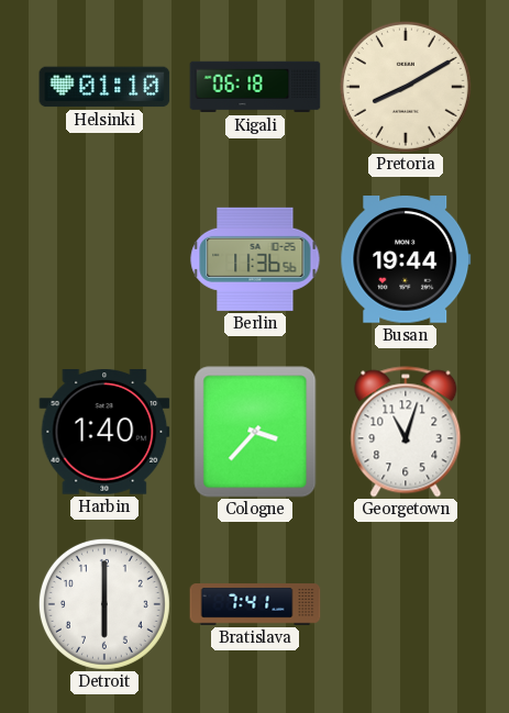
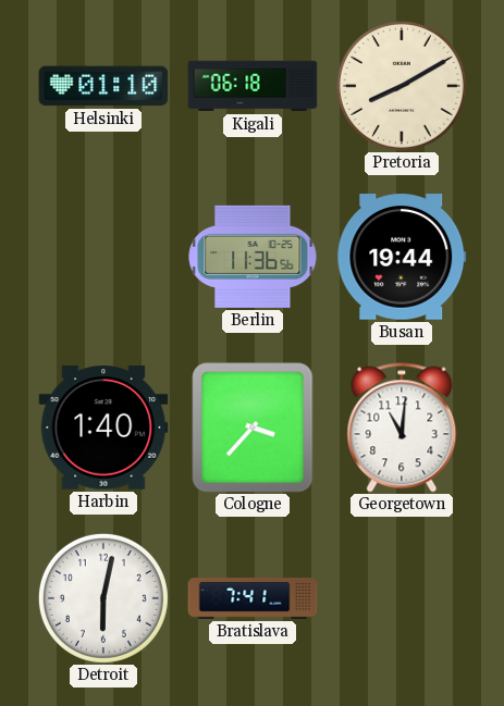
Georgetown: 11:03 -> 11:01
Detroit: 6:00 -> 6:02
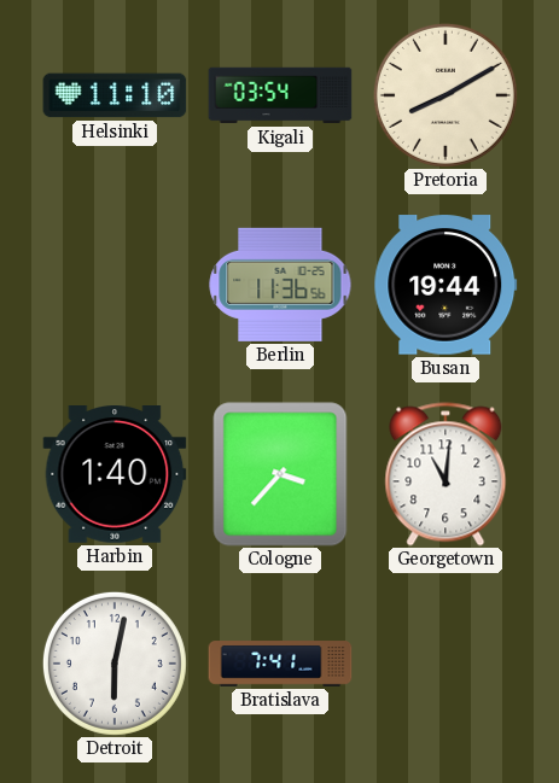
Helsinki: 01:10 -> 11:10
Kigali: 06:18 -> 03:54
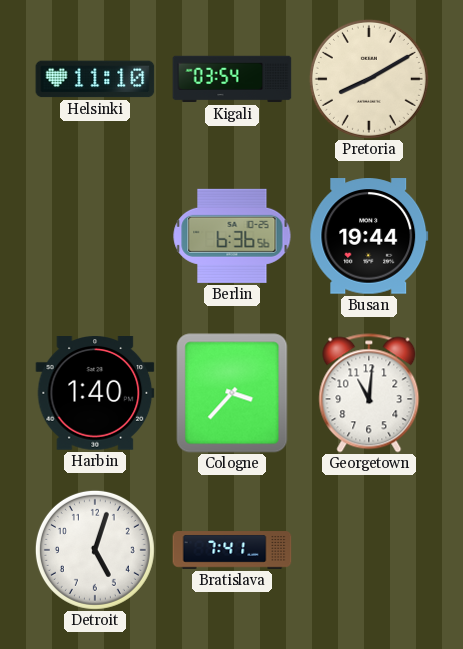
Berlin: 11:36 -> 6:36
Detroit: 6:02 -> 5:03
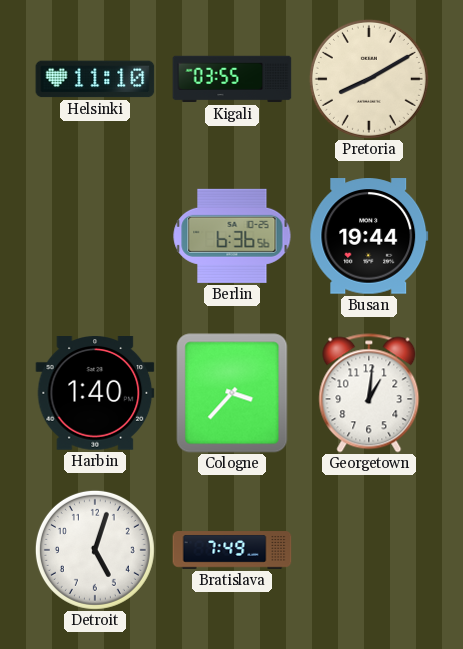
Kigali: 03:54 -> 03:55
Georgetown: 11:01 -> 1:01
Bratislava: 7:41 -> 7:49
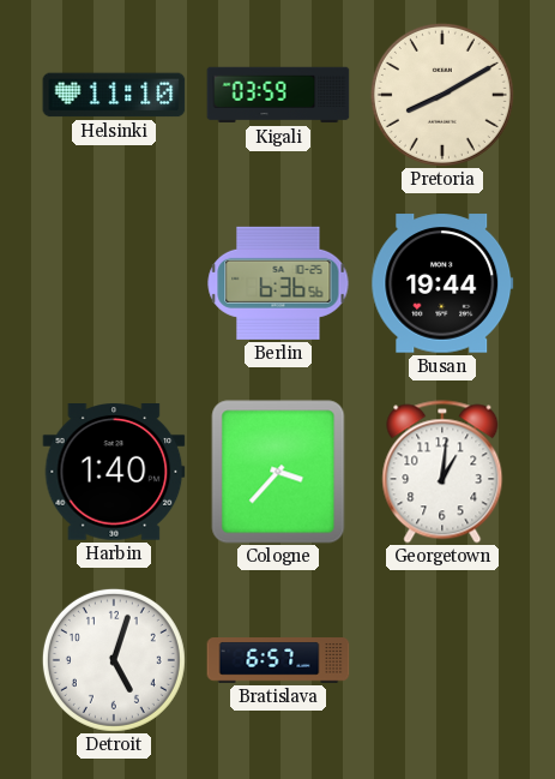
Kigali: 03:55 -> 03:59
Bratislava: 7:49 -> 6:57
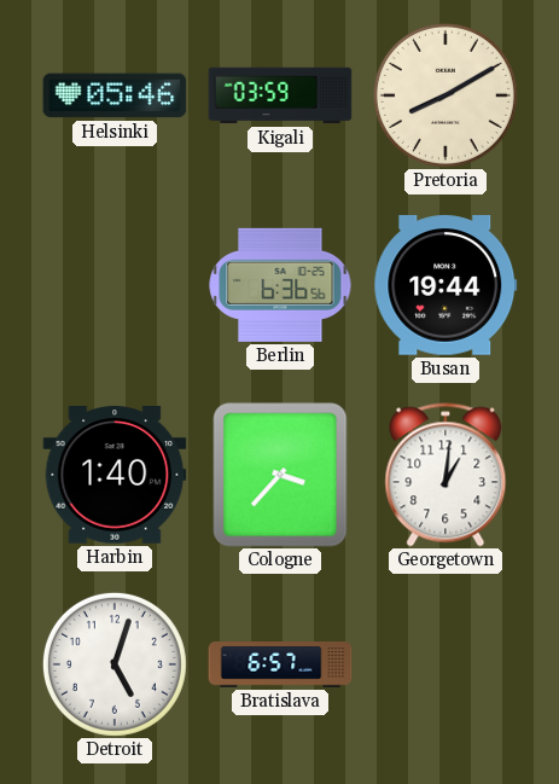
Helsinki: 11:10 -> 05:46
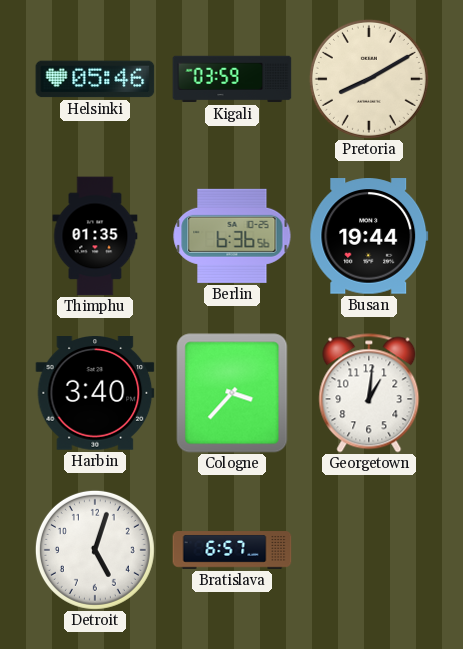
Thimphu: none -> 01:35
Harbin: 1:40 -> 3:40
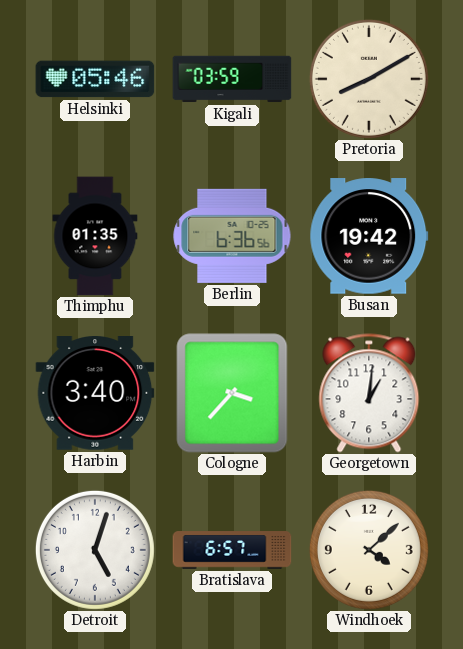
Busan: 19:44 -> 19:42
Windhoek: none -> 4:08
